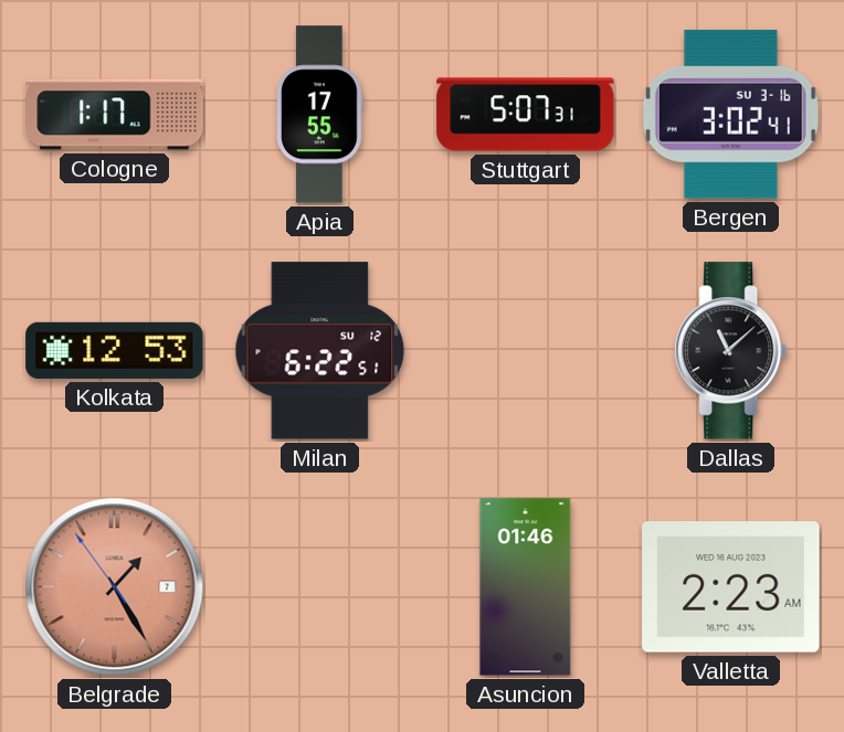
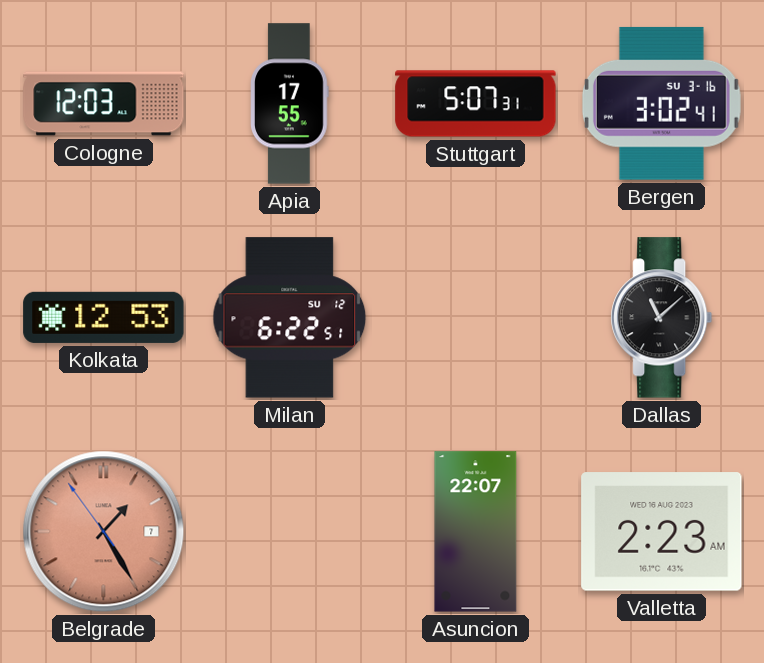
Cologne: 1:17 -> 12:03
Asuncion: 01:46 -> 22:07
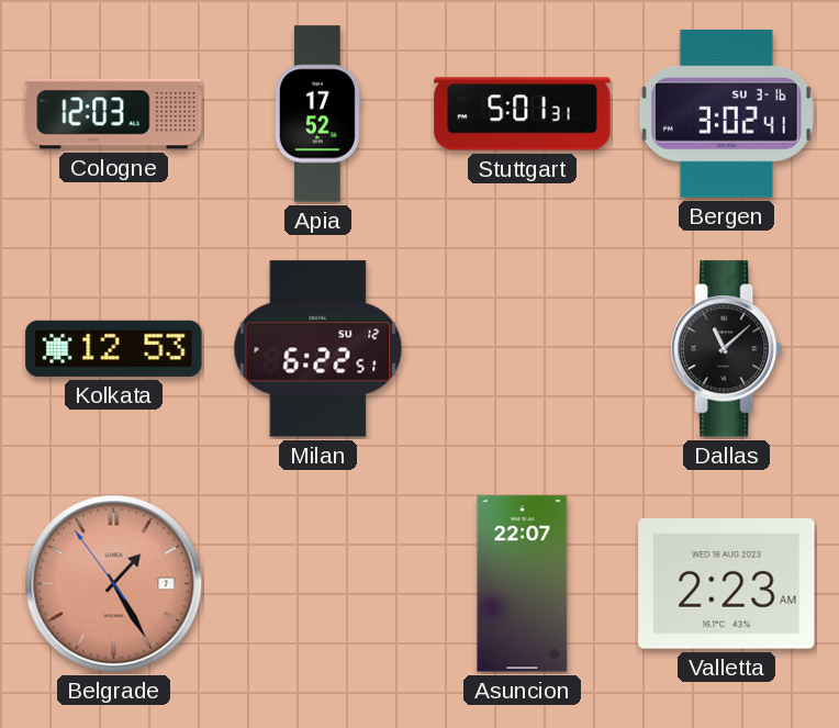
Apia: 17:55 -> 17:52
Stuttgart: 5:07 -> 5:01
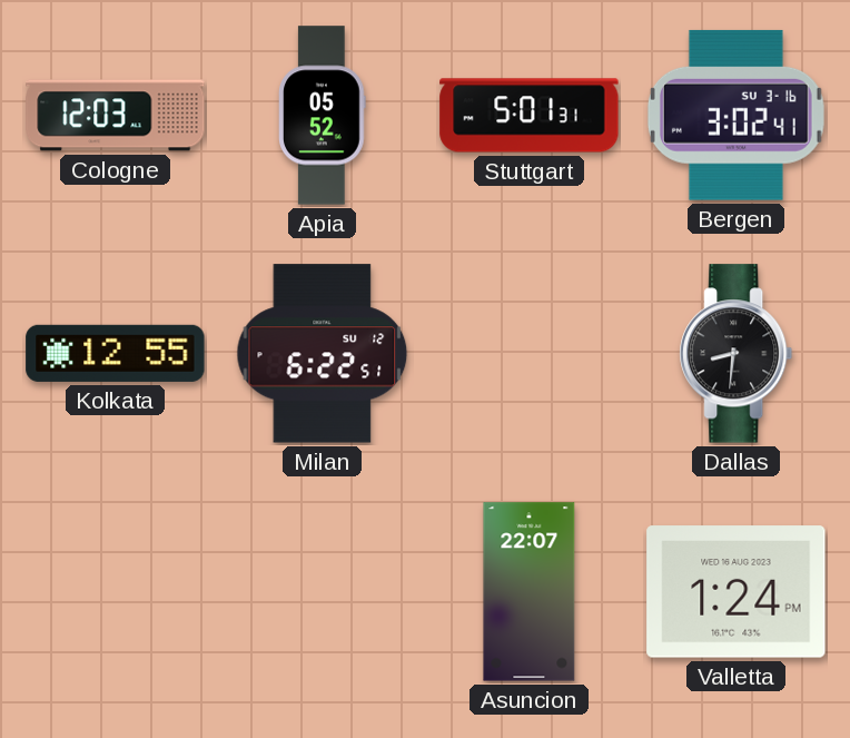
Apia: 17:52 -> 05:52
Kolkata: 12:53 -> 12:55
Dallas: 11:08 -> 8:31
Belgrade: 1:24 -> none
Valletta: 2:23 -> 1:24
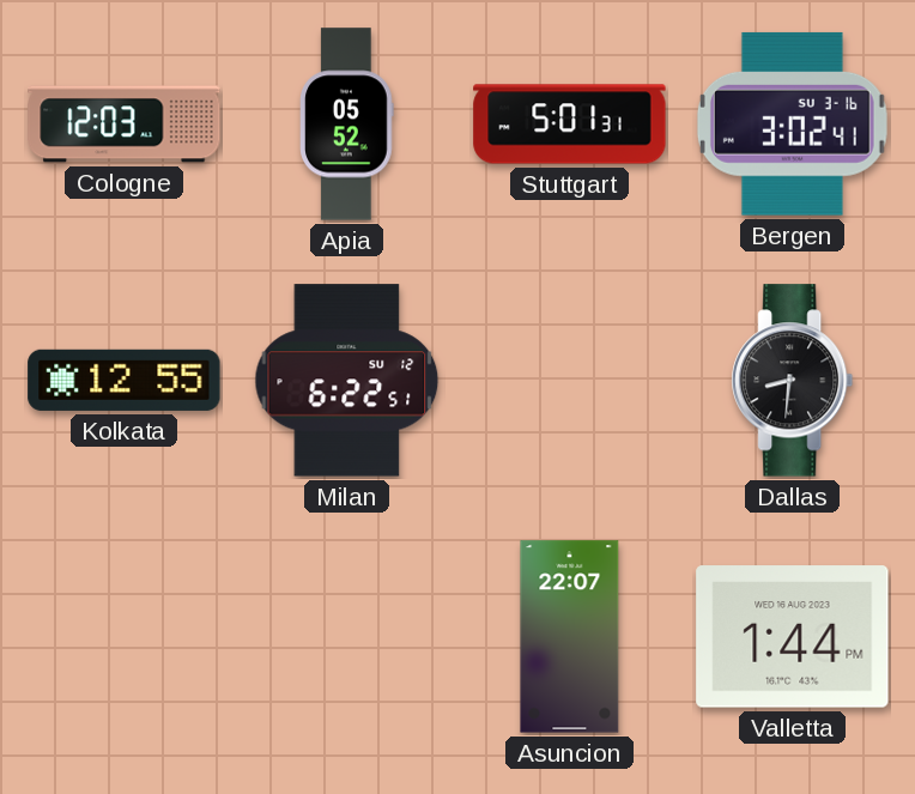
Valletta: 1:24 -> 1:44
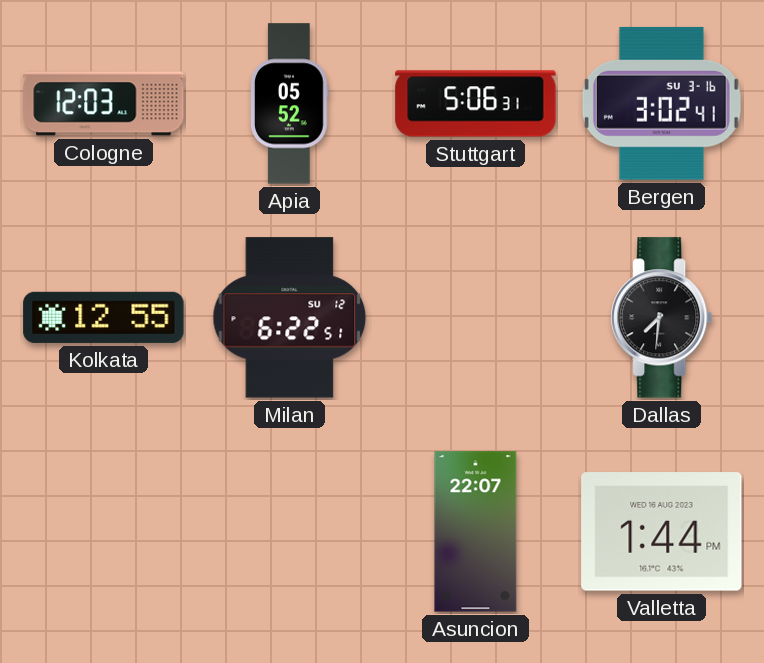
Stuttgart: 5:01 -> 5:06
Dallas: 8:31 -> 7:31
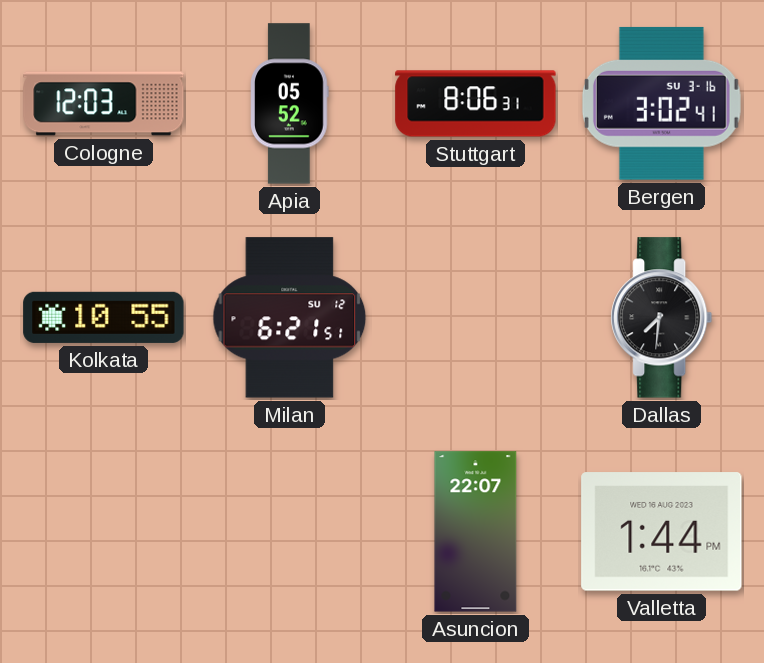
Stuttgart: 5:06 -> 8:06
Kolkata: 12:55 -> 10:55
Milan: 6:22 -> 6:21
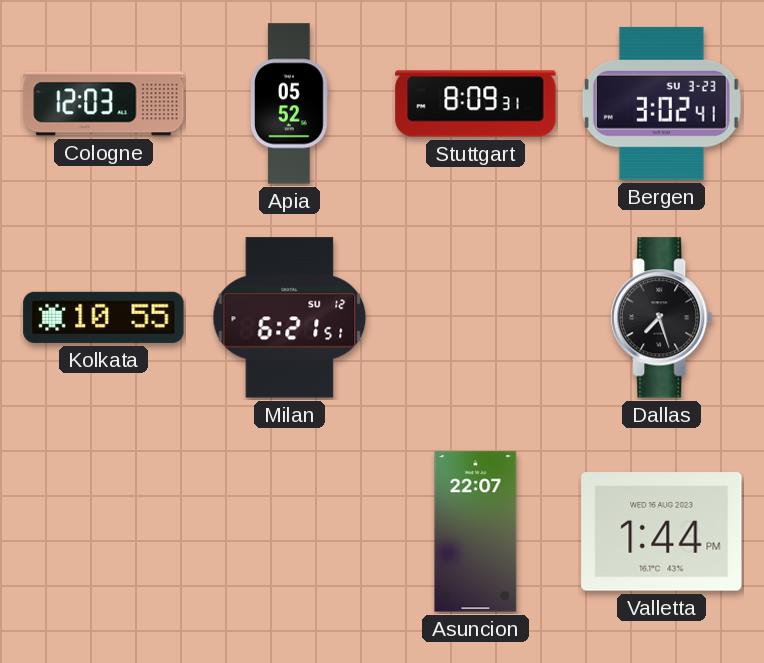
Stuttgart: 8:06 -> 8:09
Bergen date: SU 3-16 -> SU 3-23
Dallas: 7:31 -> 7:27
